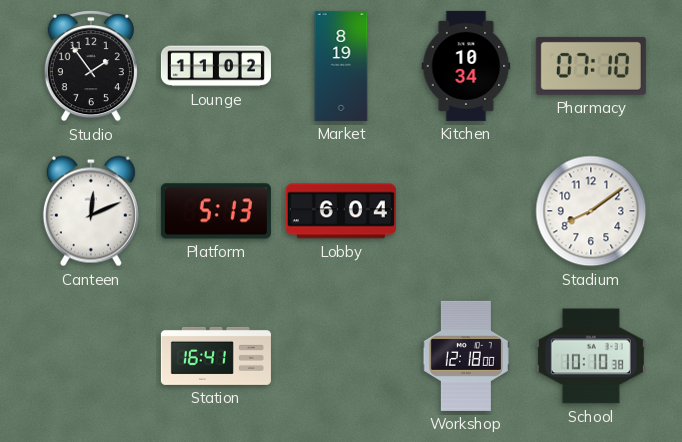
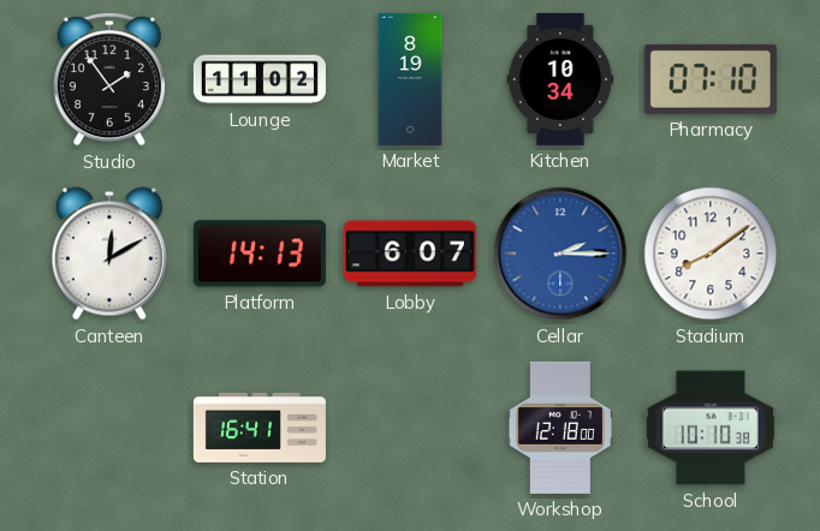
Canteen: 12:11 -> 12:10
Platform: 5:13 -> 14:13
Lobby: 6:04 -> 6:07
Cellar: none -> 2:15
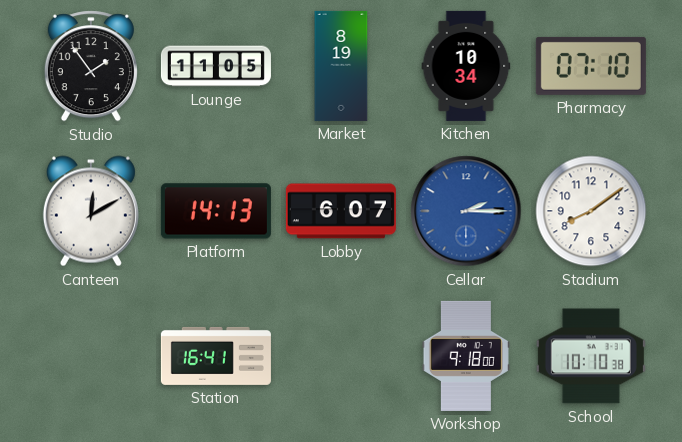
Lounge: 11:02 -> 11:05
Workshop: 12:18 -> 9:18
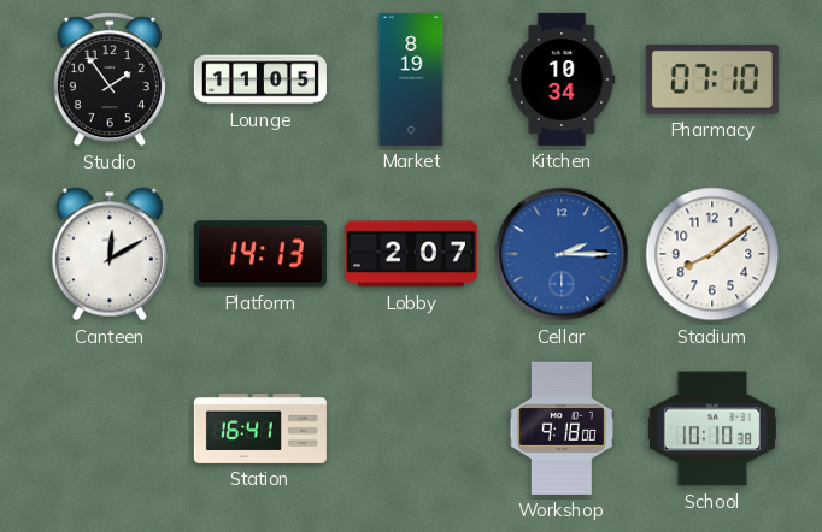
Lobby: 6:07 -> 2:07
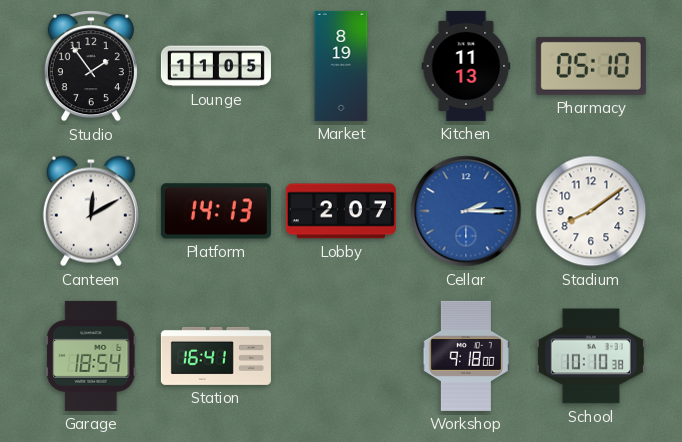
Kitchen: 10:34 -> 11:13
Pharmacy: 07:10 -> 05:10
Garage: none -> 18:54
